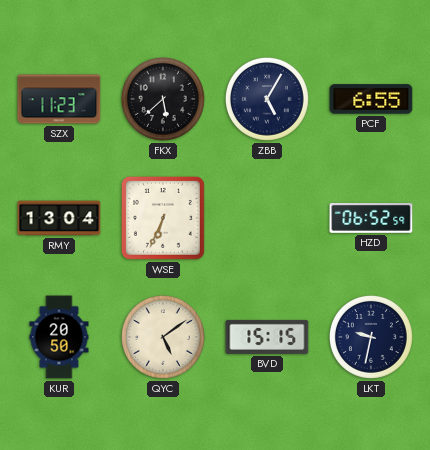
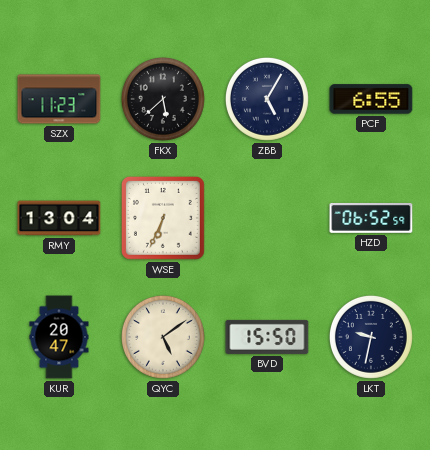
KUR: 20:50 -> 20:47
BVD: 15:15 -> 15:50
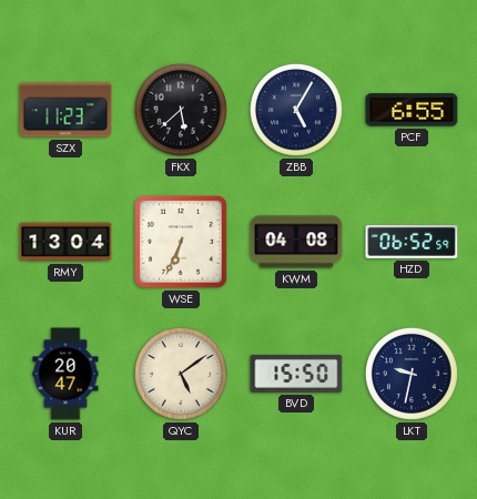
KWM: none -> 04:08
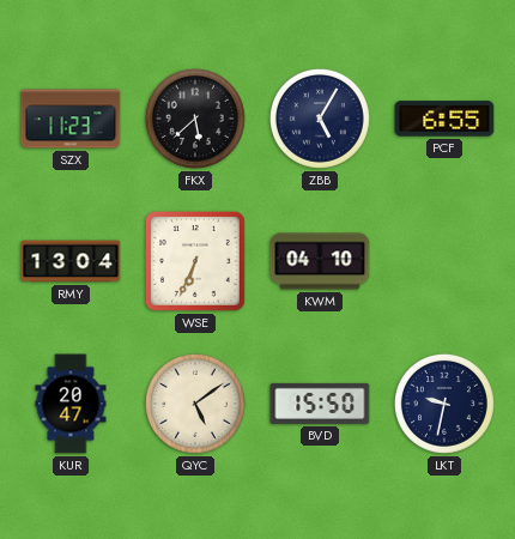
KWM: 04:08 -> 04:10
HZD: 06:52 -> none
